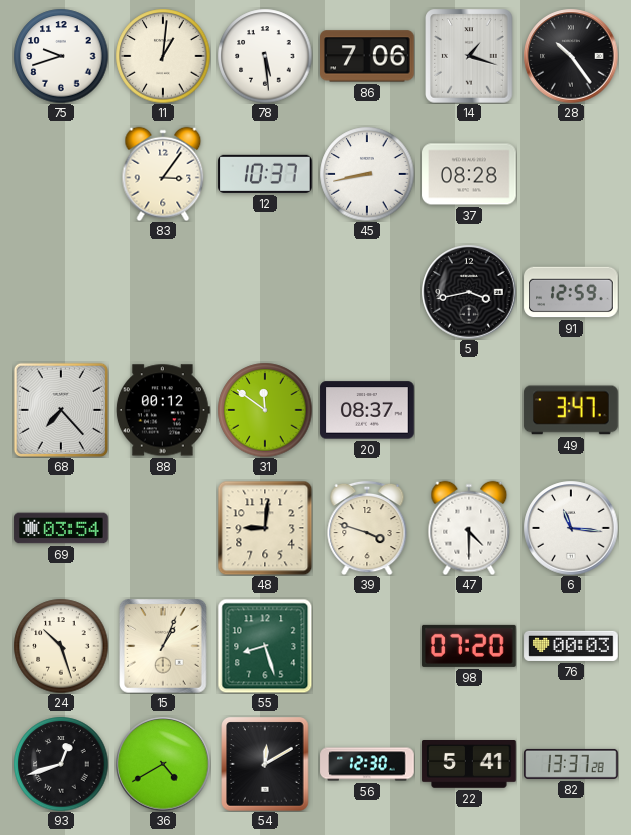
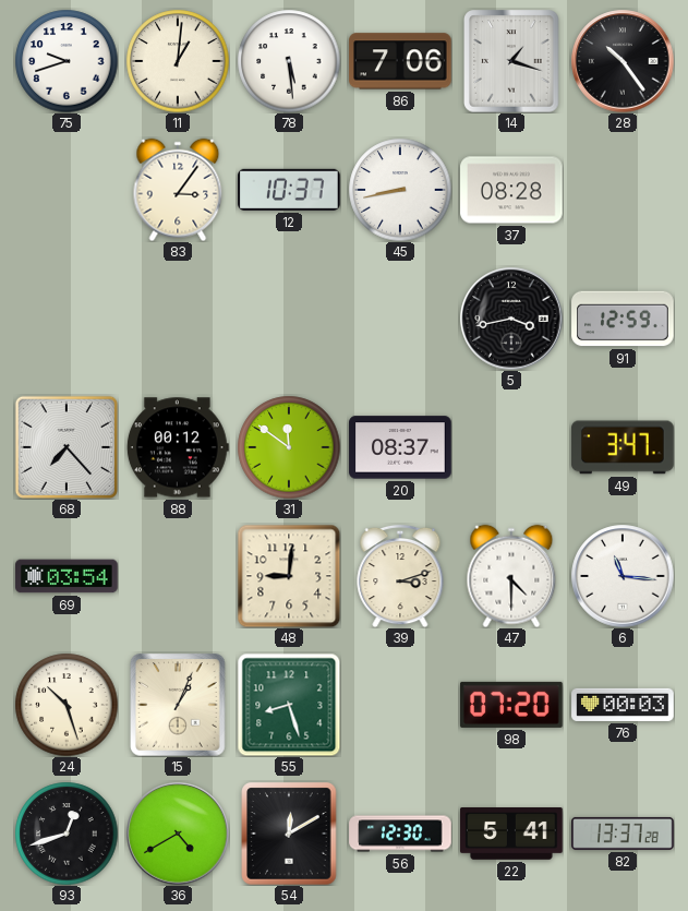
39: 3:48 -> 3:12
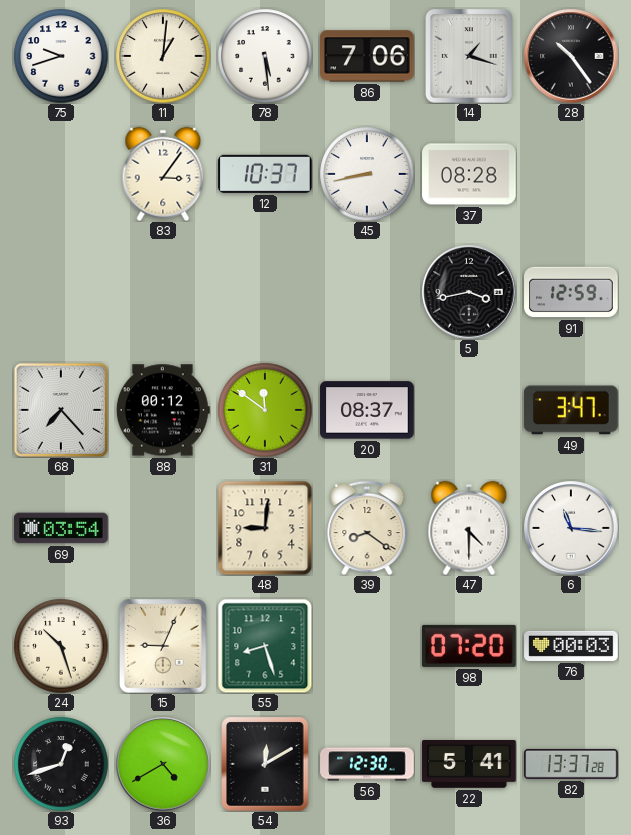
39: 3:12 -> 8:21
15: 1:04 -> 9:04
